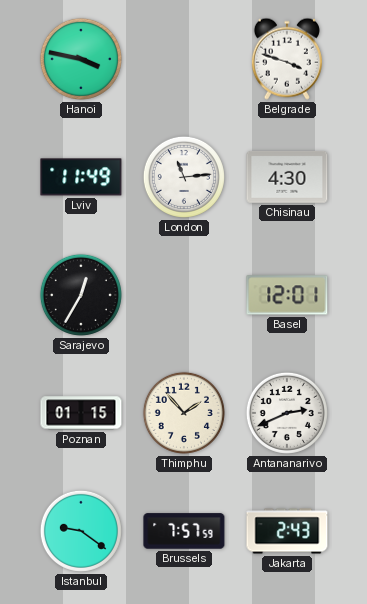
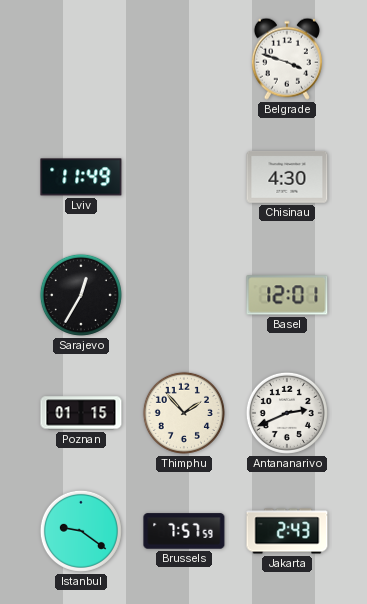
Hanoi: 3:47 -> none
London: 11:14 -> none
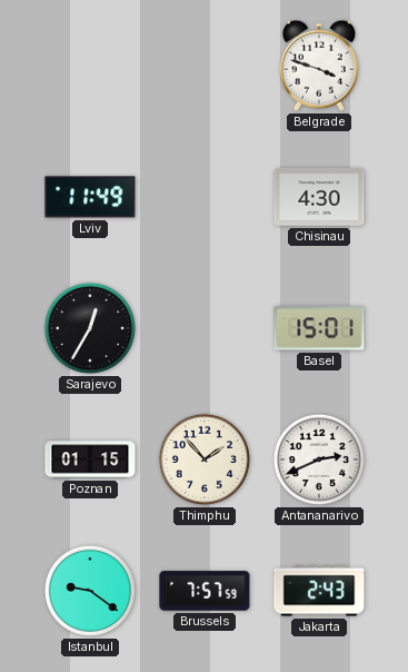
Basel: 12:01 -> 15:01
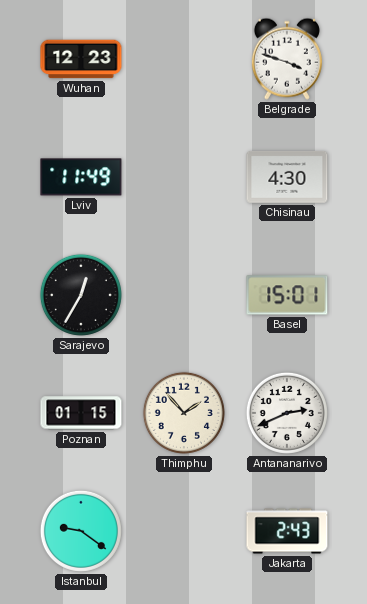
Wuhan: none -> 12:23
Brussels: 7:57 -> none
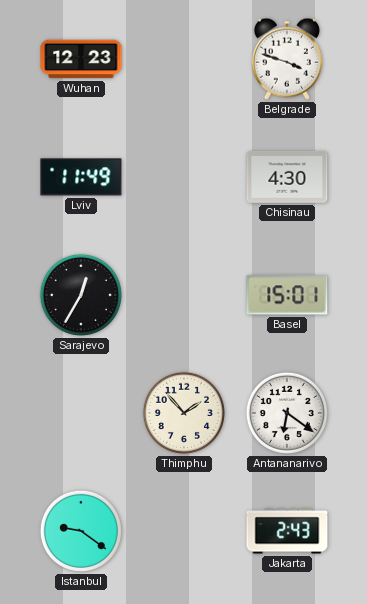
Poznan: 01:15 -> none
Antananarivo: 2:41 -> 6:21
